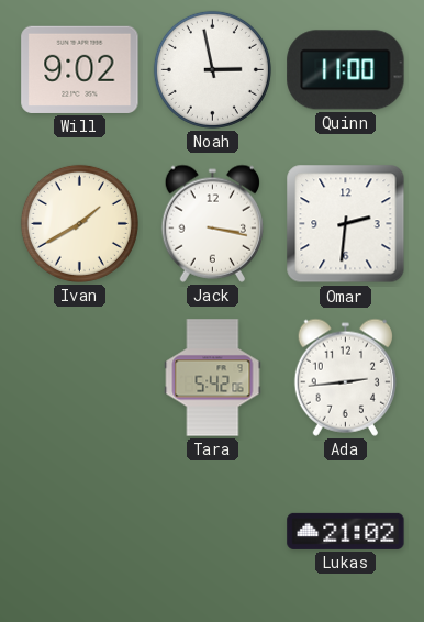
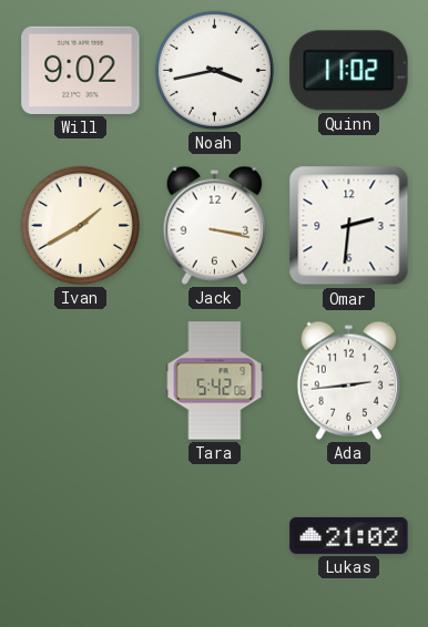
Noah: 2:58 -> 3:43
Quinn: 11:00 -> 11:02
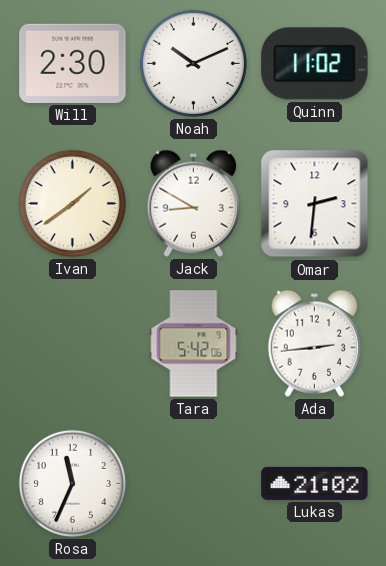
Will: 9:02 -> 2:30
Noah: 3:43 -> 10:11
Ivan: 1:40 -> 1:39
Jack: 3:17 -> 8:50
Rosa: none -> 11:34
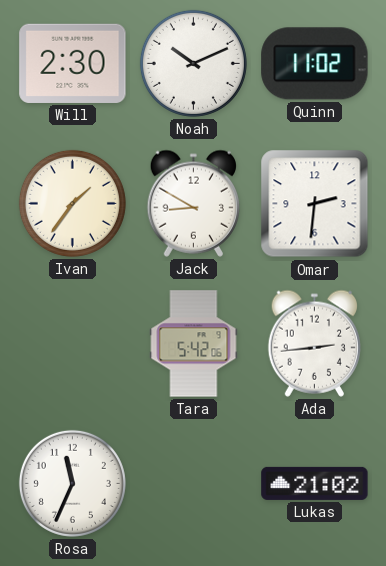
Ivan: 1:39 -> 1:36
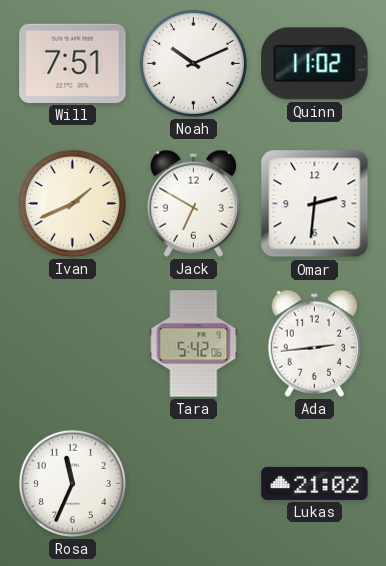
Will: 2:30 -> 7:51
Ivan: 1:36 -> 1:41
Jack: 8:50 -> 6:50
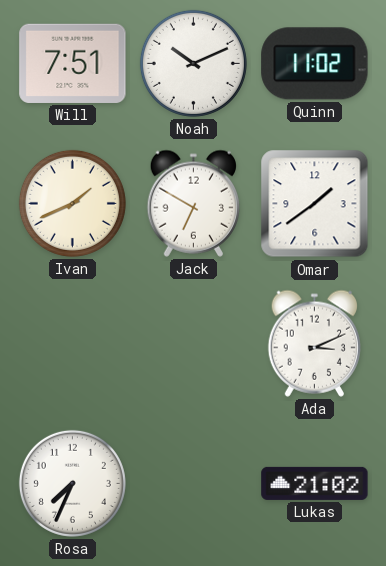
Omar: 2:31 -> 1:39
Tara: 5:42 -> none
Ada: 2:44 -> 3:11
Rosa: 11:34 -> 7:34
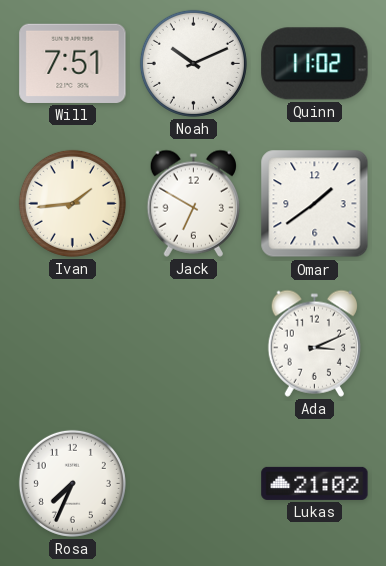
Ivan: 1:41 -> 1:44
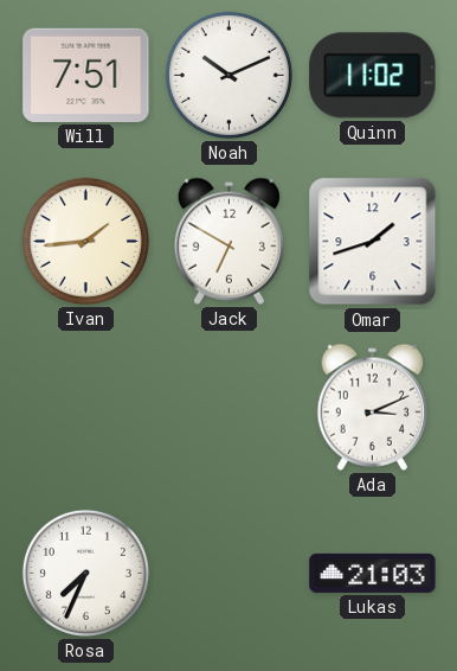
Omar: 1:39 -> 1:42
Lukas: 21:02 -> 21:03
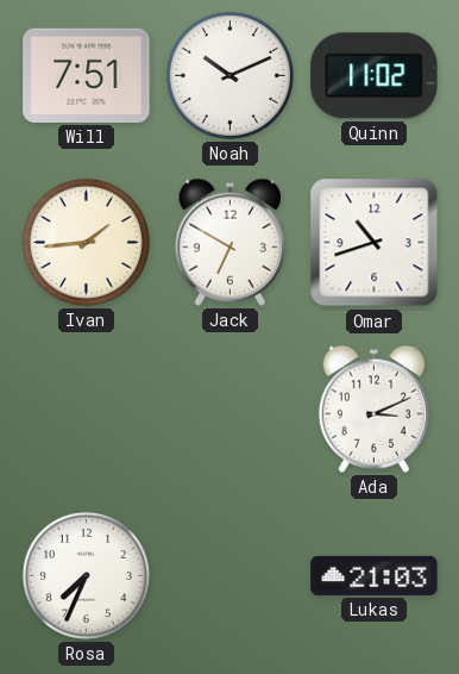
Omar: 1:42 -> 10:42
